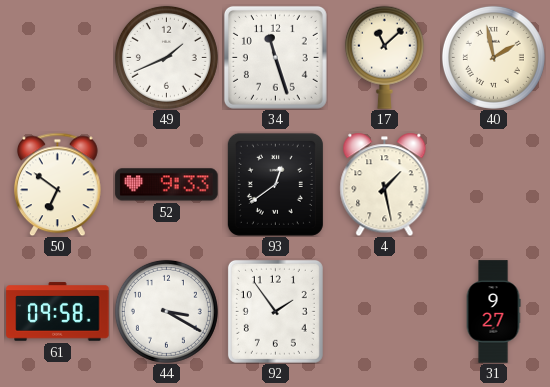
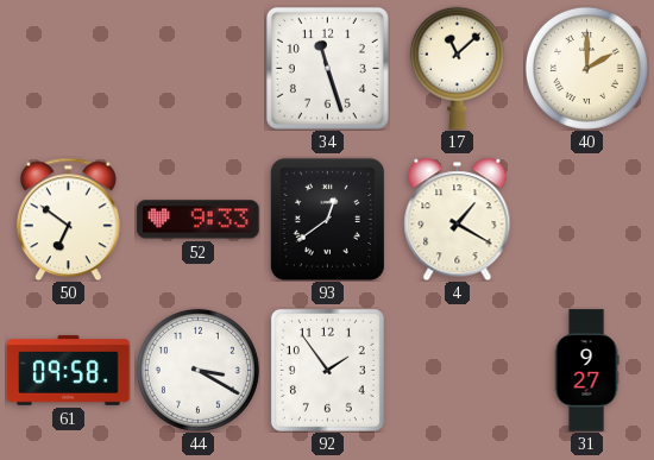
49: 1:41 -> none
40: 1:58 -> 2:00
4: 1:28 -> 1:20
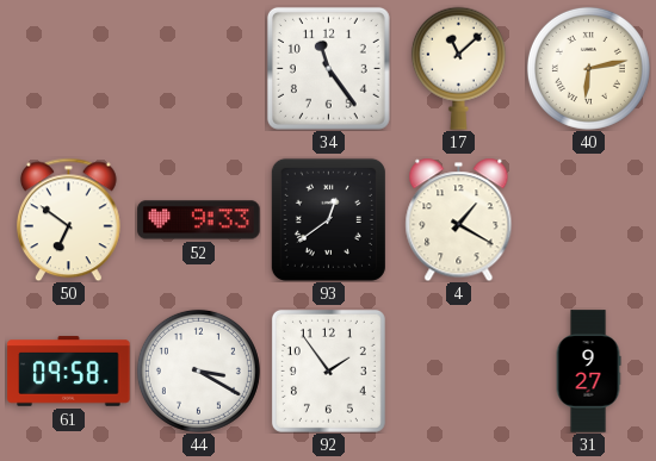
34: 11:27 -> 11:24
40: 2:00 -> 6:13
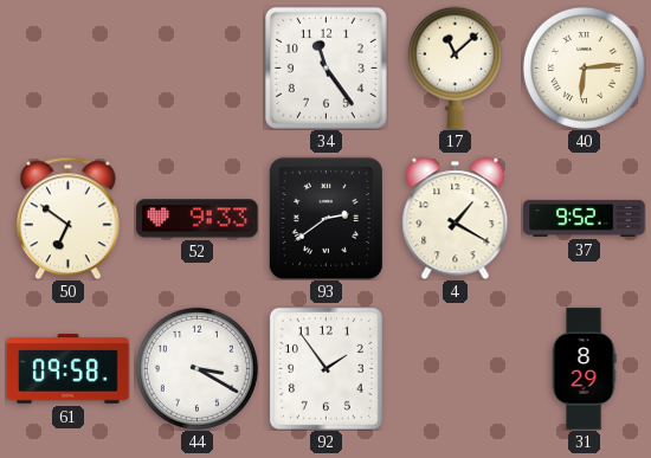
40: 6:13 -> 6:14
93: 12:39 -> 2:39
37: none -> 9:52
31: 9:27 -> 8:29
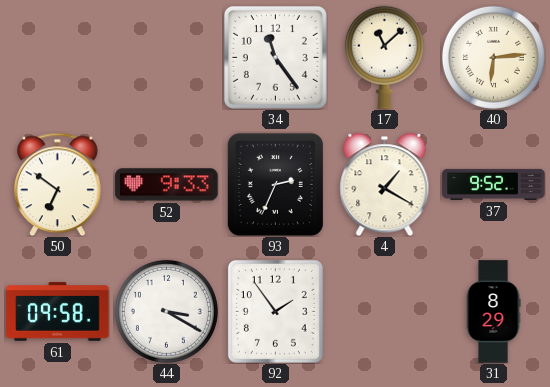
93: 2:39 -> 2:34
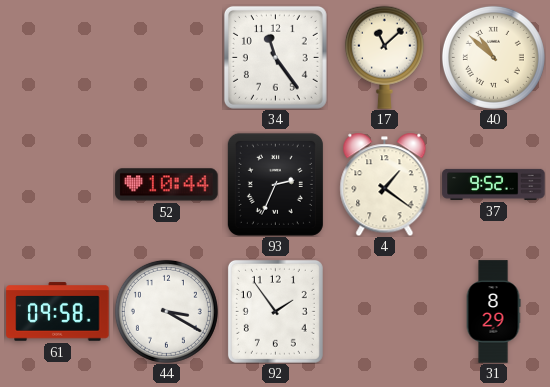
40: 6:14 -> 10:52
50: 6:51 -> none
52: 9:33 -> 10:44
4: 1:20 -> 1:21
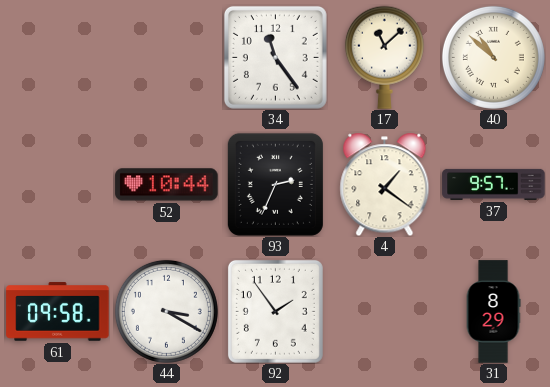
37: 9:52 -> 9:57
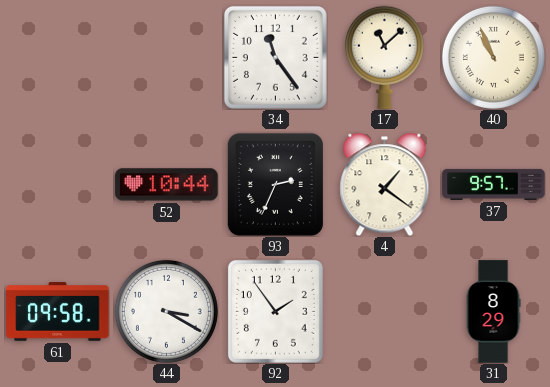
40: 10:52 -> 10:56
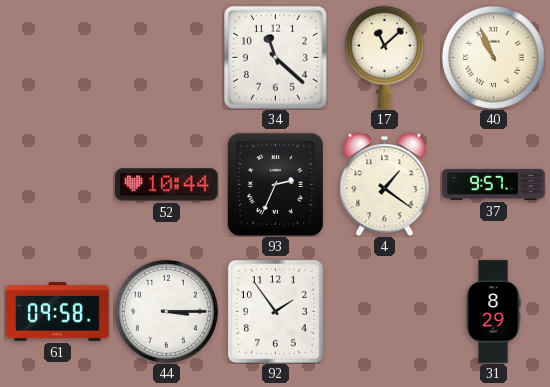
34: 11:24 -> 11:22
44: 3:20 -> 3:15
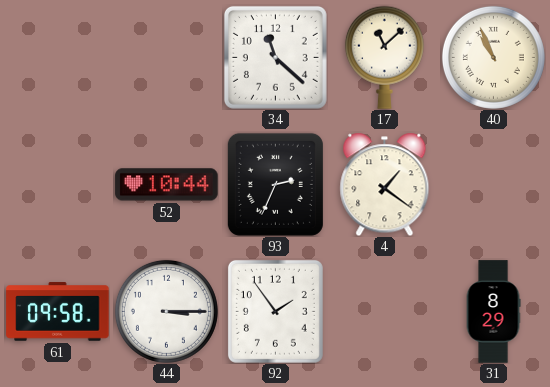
37: 9:57 -> none
